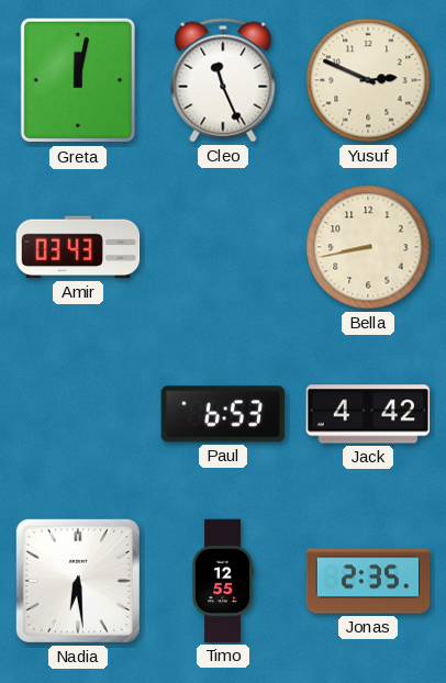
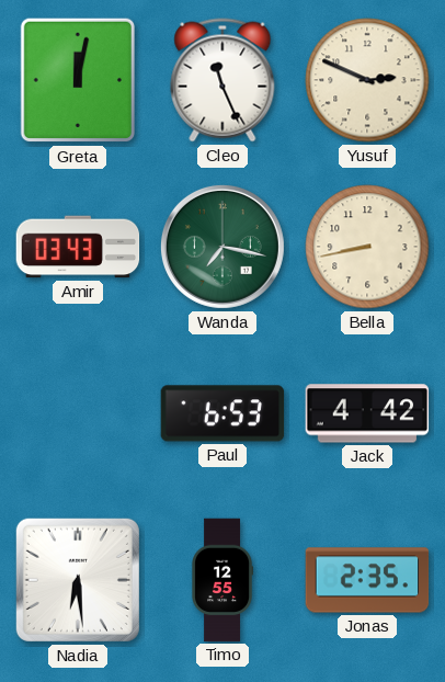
Wanda: none -> 7:17
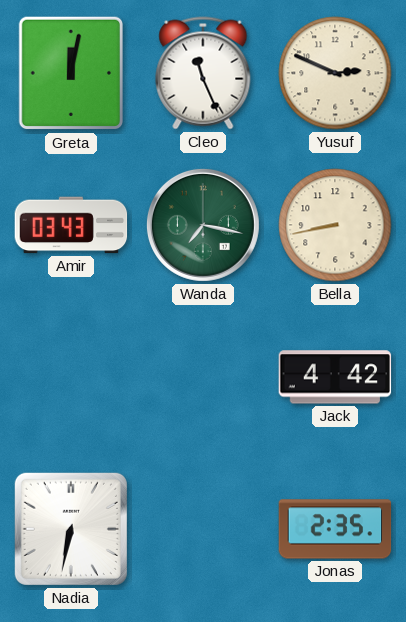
Paul: 6:53 -> none
Nadia: 6:29 -> 6:32
Timo: 12:55 -> none
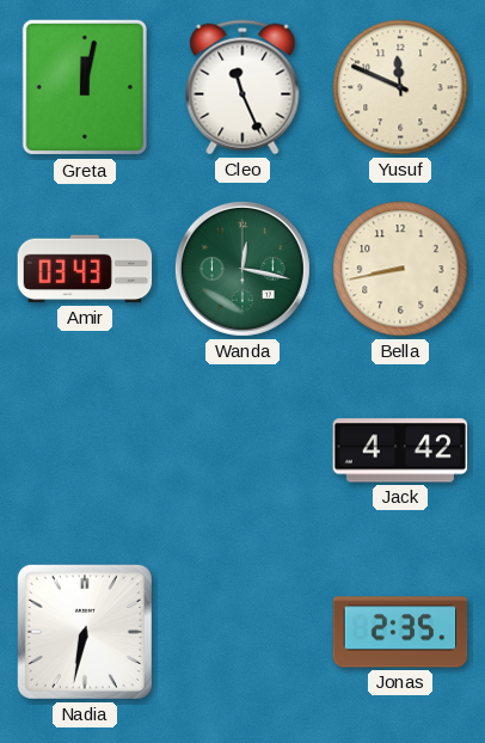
Yusuf: 2:49 -> 11:49
Wanda: 7:17 -> 12:17
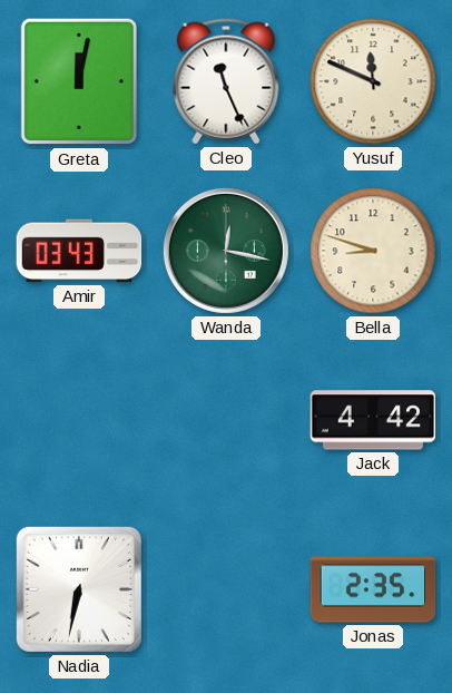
Bella: 8:43 -> 8:48
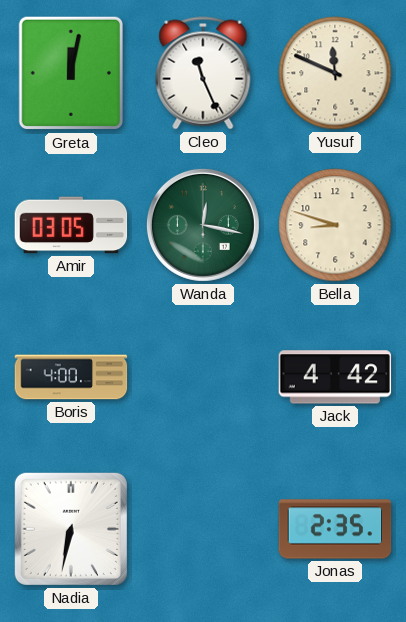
Amir: 03:43 -> 03:05
Boris: none -> 4:00
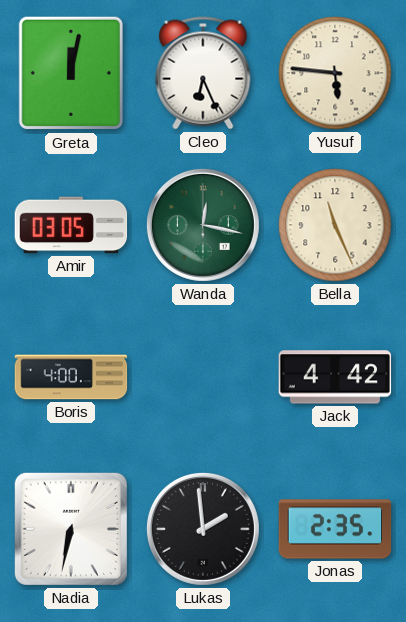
Cleo: 11:26 -> 6:26
Yusuf: 11:49 -> 5:46
Bella: 8:48 -> 11:26
Lukas: none -> 1:59
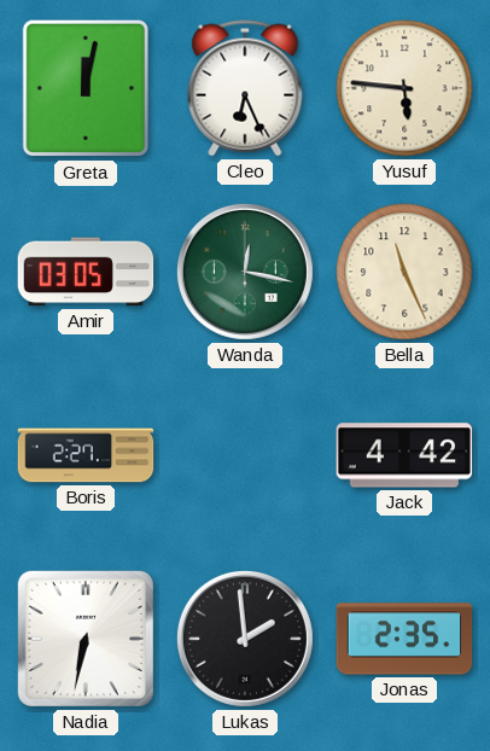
Boris: 4:00 -> 2:27
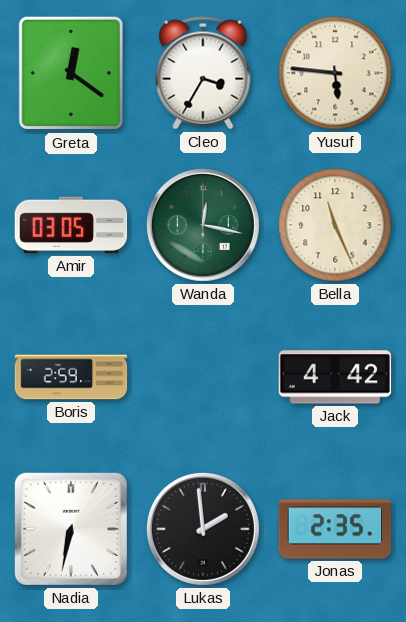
Greta: 12:02 -> 12:21
Cleo: 6:26 -> 3:35
Boris: 2:27 -> 2:59
